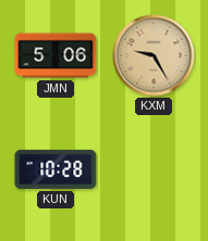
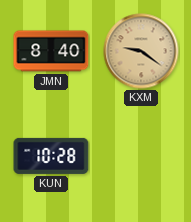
JMN: 5:06 -> 8:40
KXM: 9:25 -> 9:21
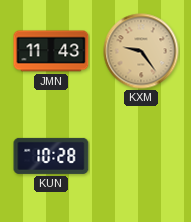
JMN: 8:40 -> 11:43
KXM: 9:21 -> 9:24
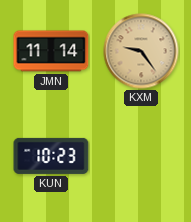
JMN: 11:43 -> 11:14
KUN: 10:28 -> 10:23
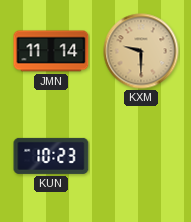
KXM: 9:24 -> 9:30
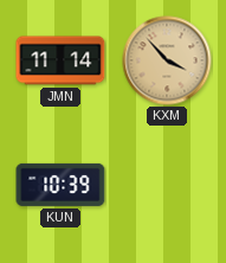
KXM: 9:30 -> 3:53
KUN: 10:23 -> 10:39
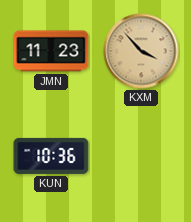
JMN: 11:14 -> 11:23
KUN: 10:39 -> 10:36
